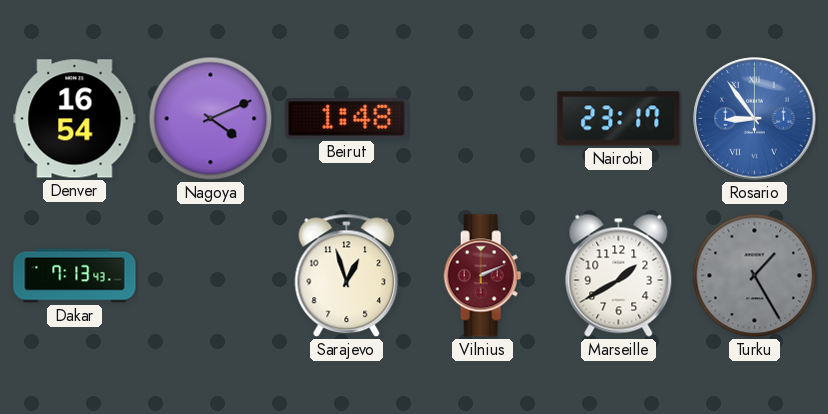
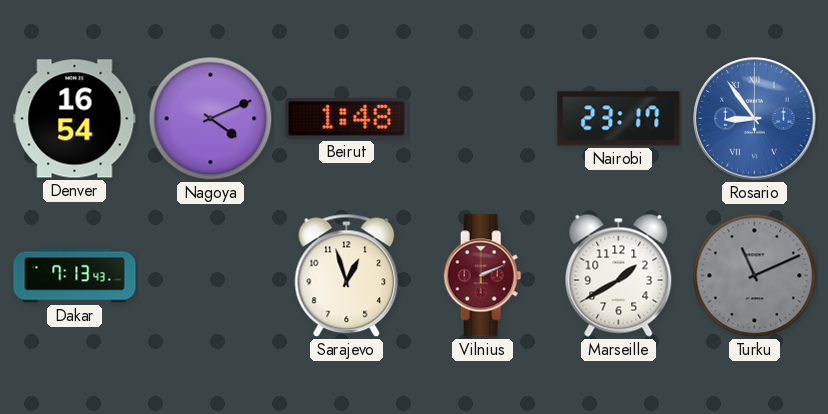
Turku: 1:25 -> 11:11
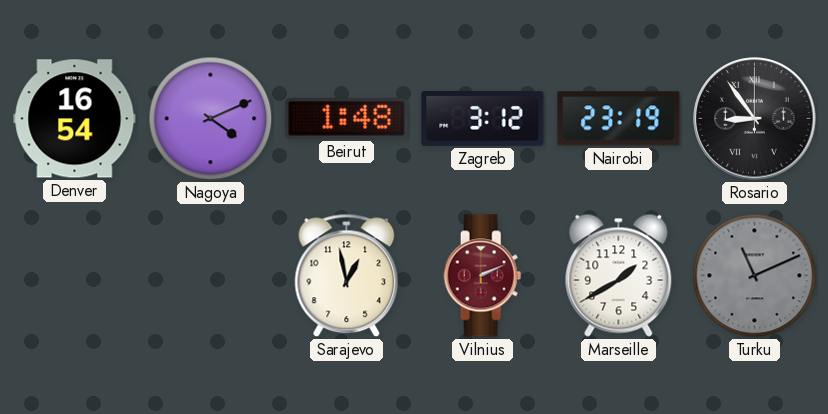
Zagreb: none -> 3:12
Nairobi: 23:17 -> 23:19
Rosario dial: blue -> black
Dakar: 7:13 -> none
Sarajevo: 12:57 -> 12:58
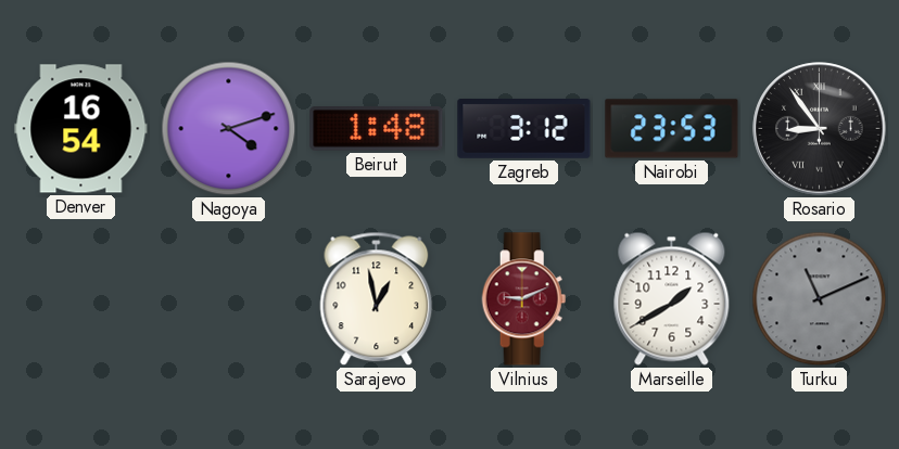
Nagoya: 4:11 -> 4:12
Nairobi: 23:19 -> 23:53
Vilnius: 2:11 -> 9:11
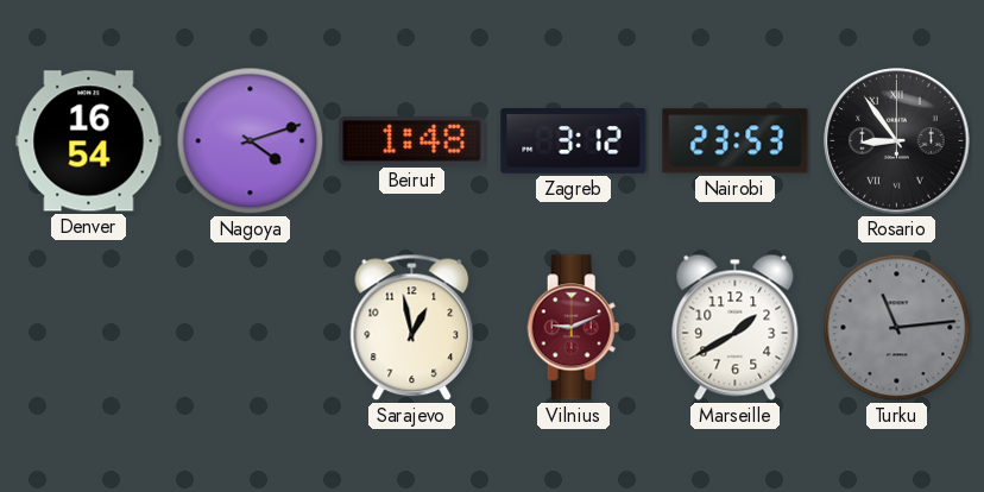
Turku: 11:11 -> 11:14
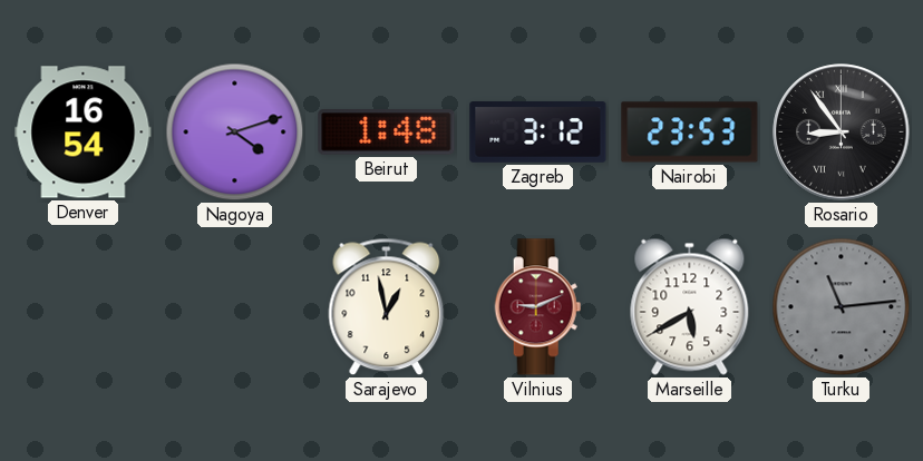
Marseille: 1:40 -> 5:40
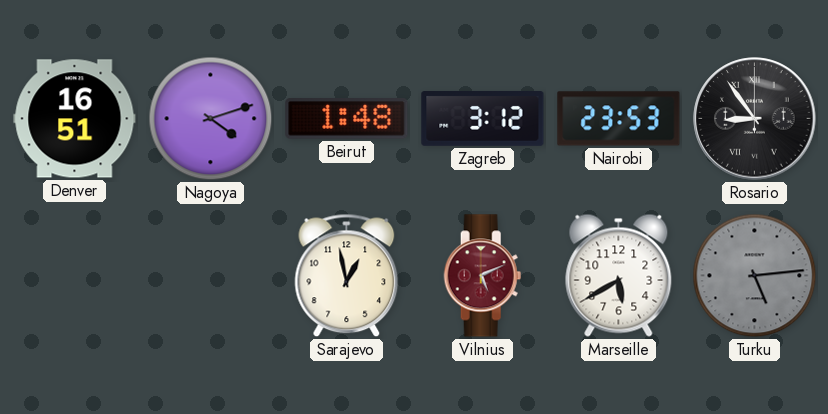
Denver: 16:54 -> 16:51
Vilnius: 9:11 -> 5:11
Turku: 11:14 -> 5:14
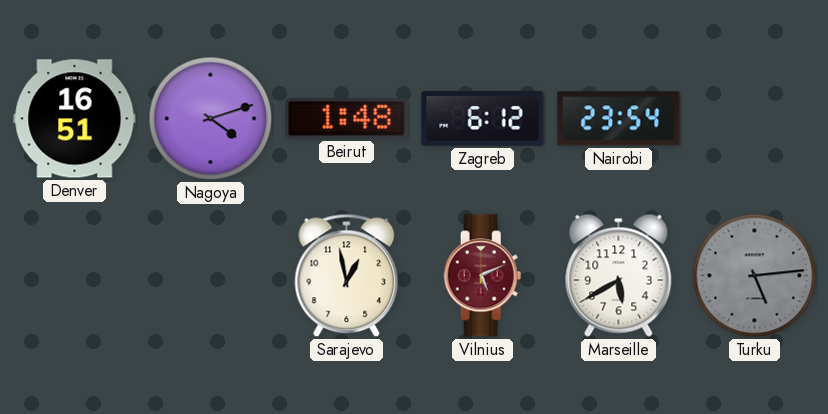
Zagreb: 3:12 -> 6:12
Nairobi: 23:53 -> 23:54
Rosario: 8:54 -> none
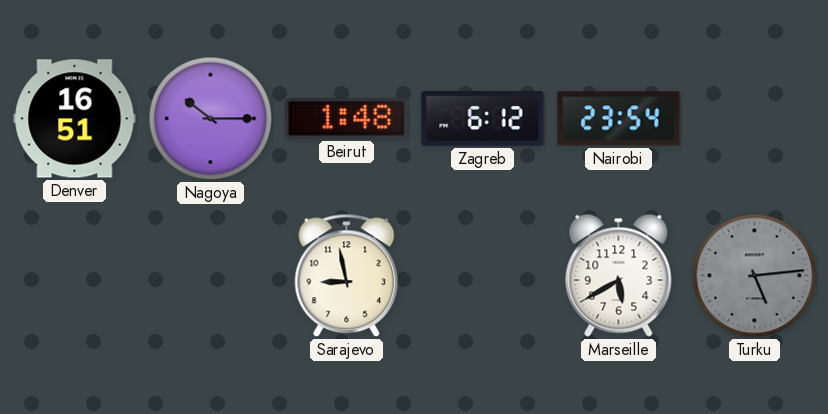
Nagoya: 4:12 -> 10:15
Sarajevo: 12:58 -> 8:58
Vilnius: 5:11 -> none
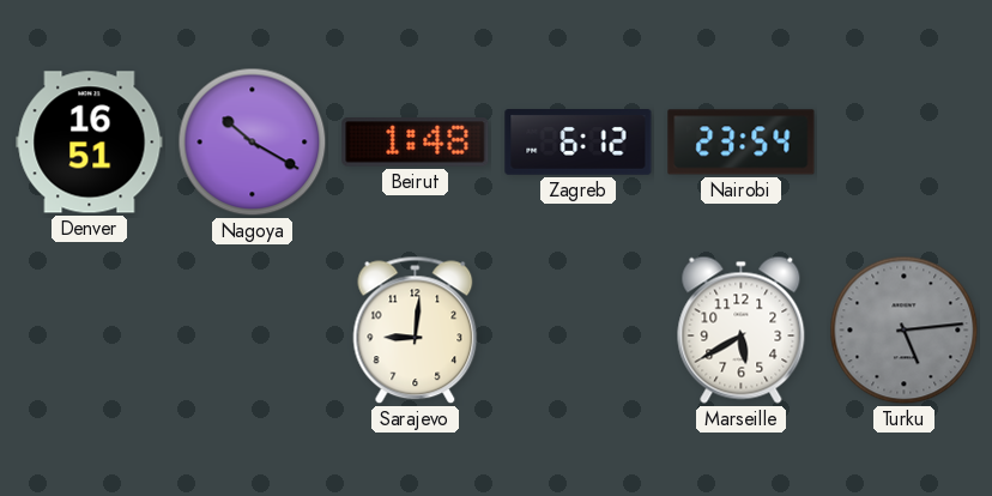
Nagoya: 10:15 -> 10:20
Sarajevo: 8:58 -> 9:01
